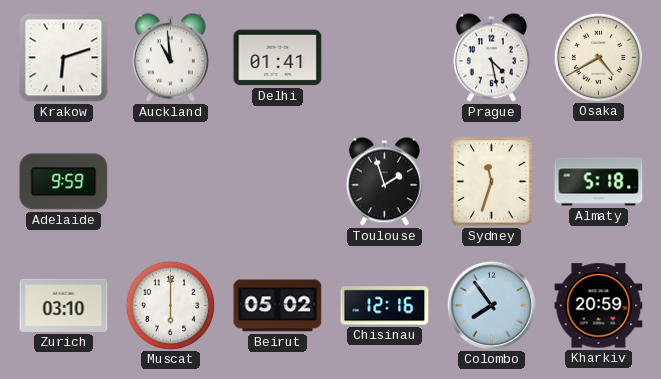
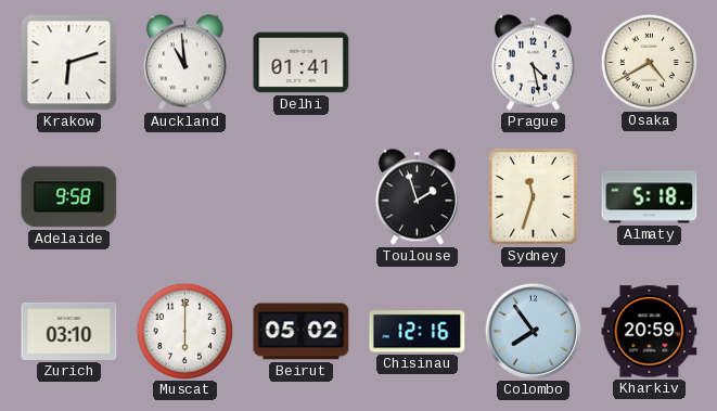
Adelaide: 9:59 -> 9:58
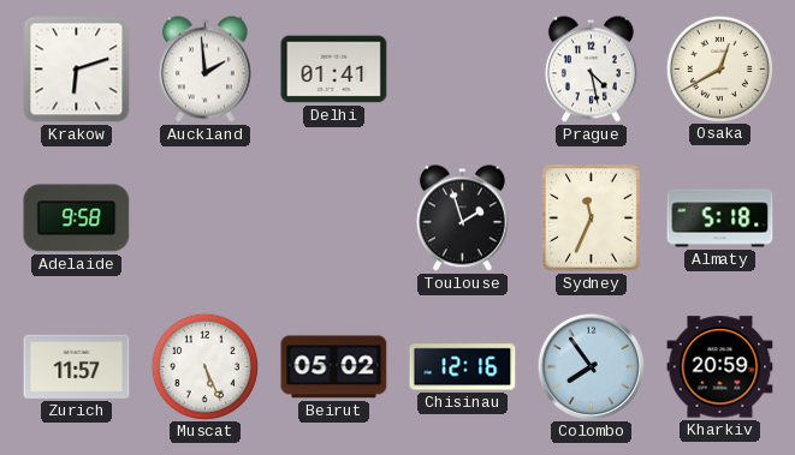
Auckland: 10:59 -> 1:59
Osaka: 4:40 -> 12:40
Sydney: 11:33 -> 11:34
Zurich: 03:10 -> 11:57
Muscat: 6:00 -> 5:26
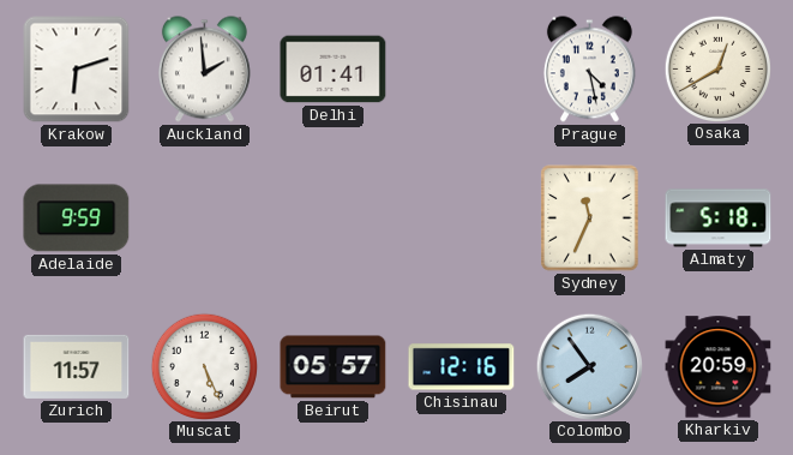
Adelaide: 9:58 -> 9:59
Toulouse: 1:57 -> none
Beirut: 05:02 -> 05:57
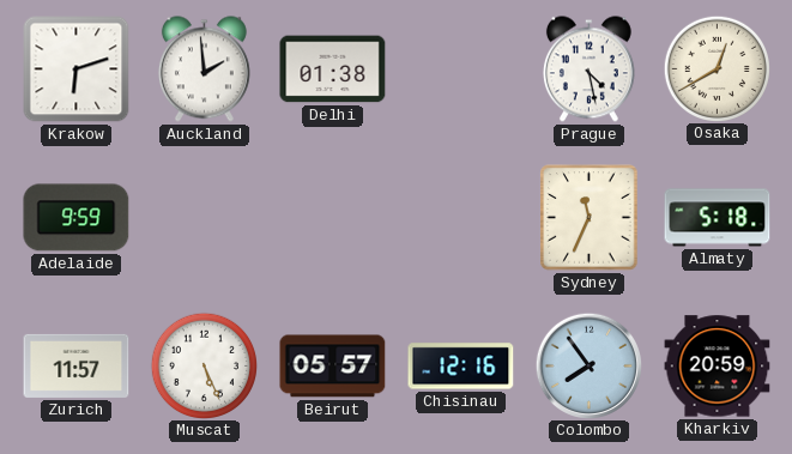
Delhi: 01:41 -> 01:38
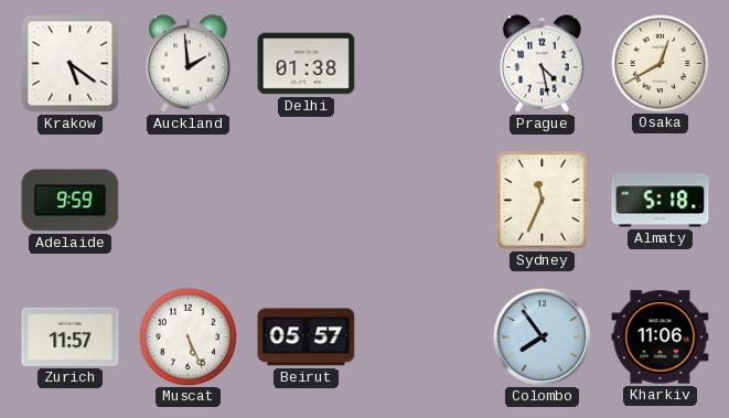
Krakow: 6:12 -> 5:21
Chisinau: 12:16 -> none
Kharkiv: 20:59 -> 11:06
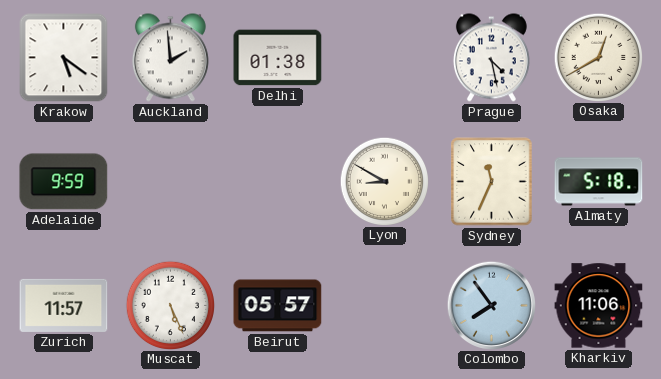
Lyon: none -> 8:50
